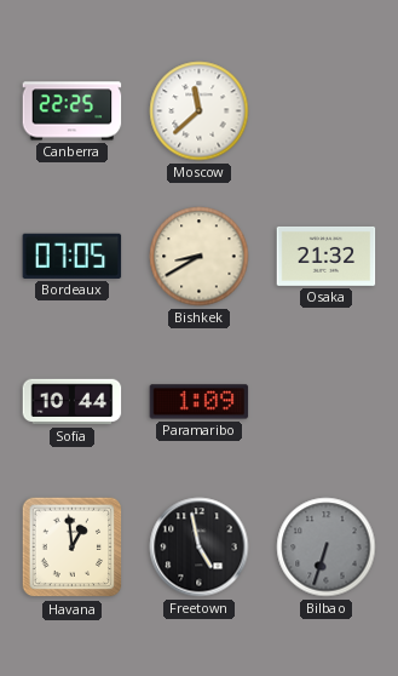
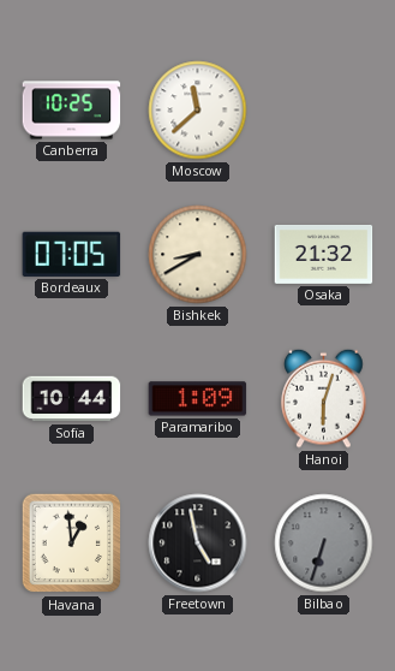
Canberra: 22:25 -> 10:25
Hanoi: none -> 6:03
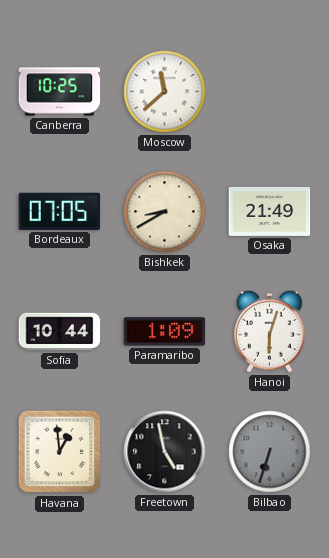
Osaka: 21:32 -> 21:49
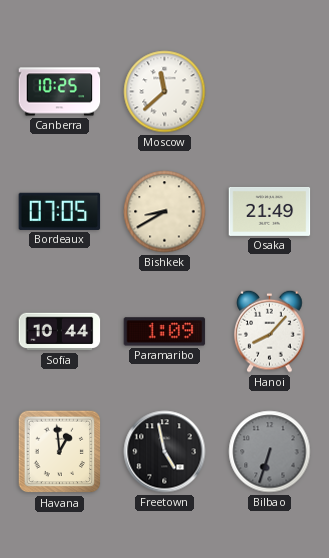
Hanoi: 6:03 -> 8:07
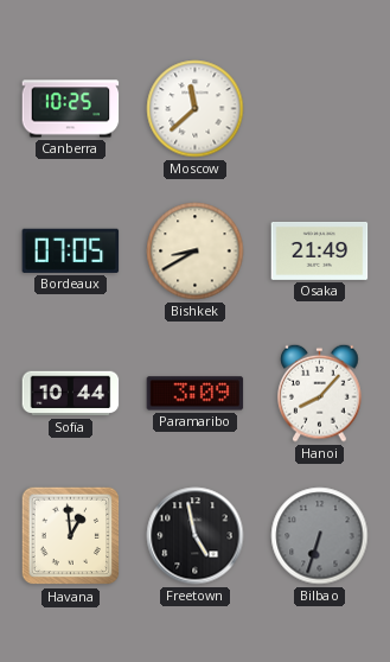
Paramaribo: 1:09 -> 3:09
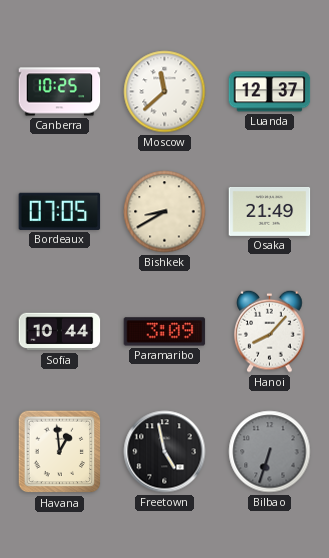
Luanda: none -> 12:37
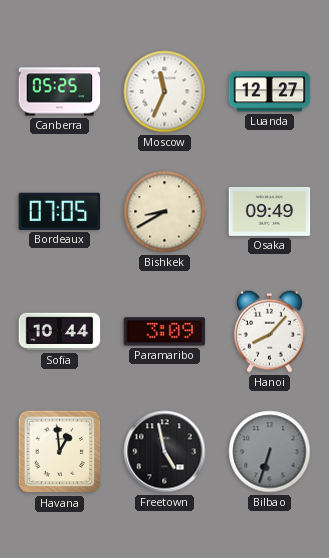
Canberra: 10:25 -> 05:25
Moscow: 11:38 -> 11:34
Luanda: 12:37 -> 12:27
Osaka: 21:49 -> 09:49
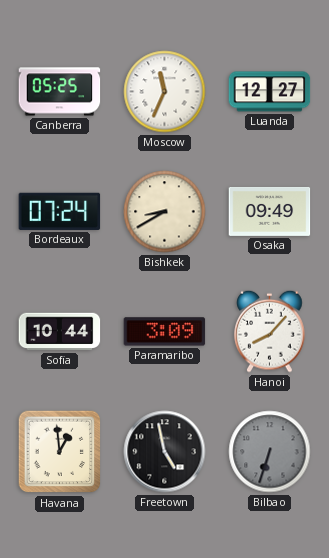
Bordeaux: 07:05 -> 07:24
